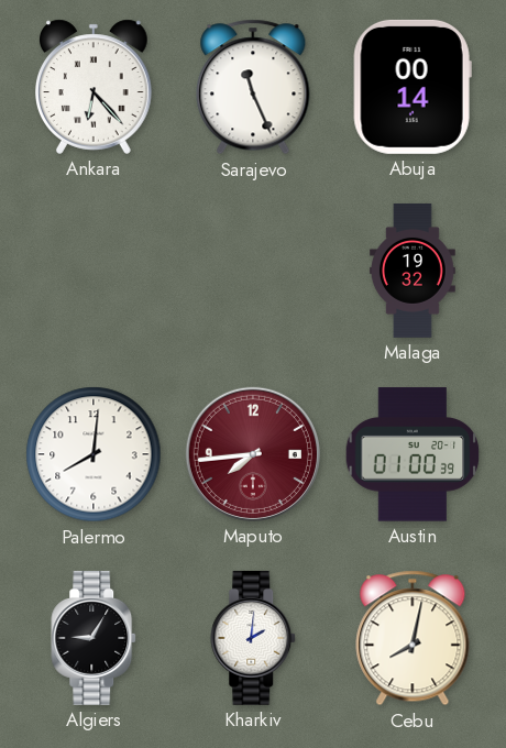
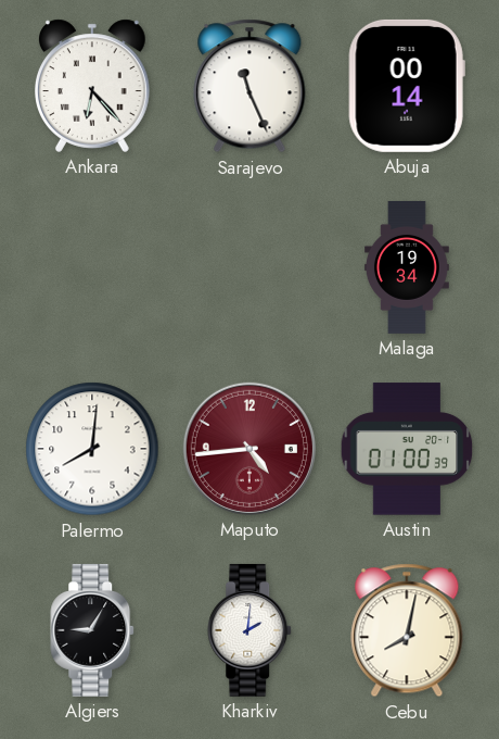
Malaga: 19:32 -> 19:34
Maputo: 7:44 -> 4:44
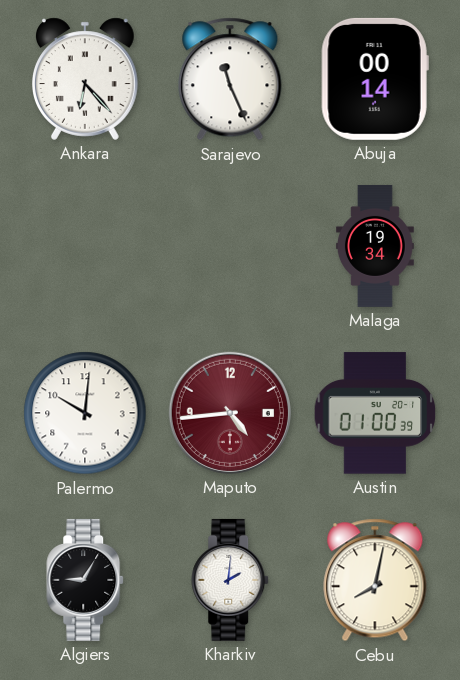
Palermo: 8:01 -> 10:01
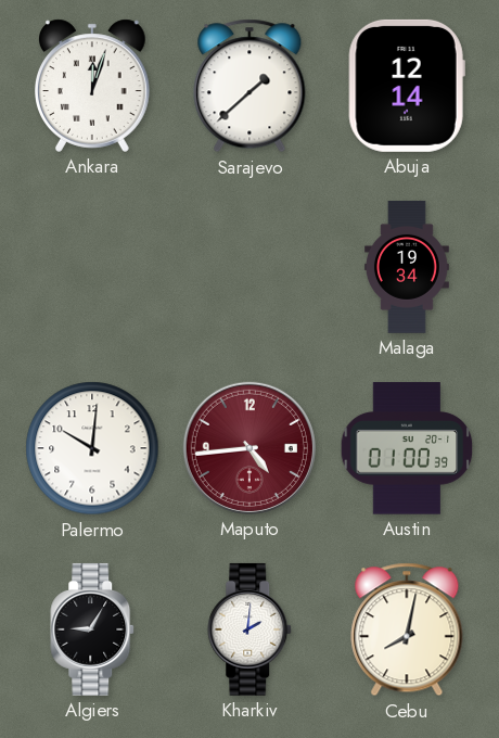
Ankara: 6:23 -> 12:03
Sarajevo: 11:26 -> 1:38
Abuja: 00:14 -> 12:14
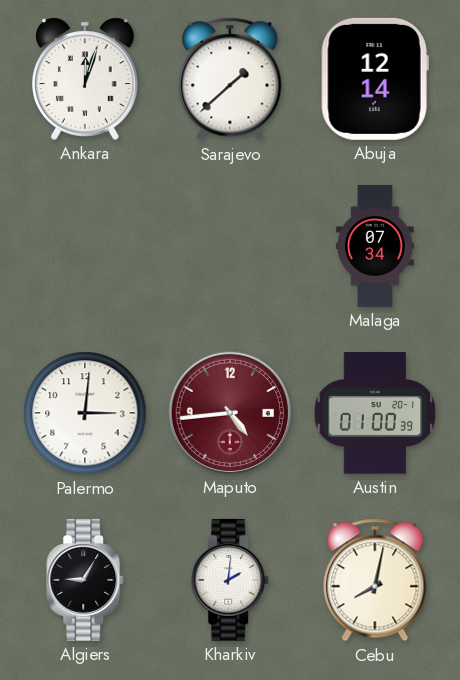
Malaga: 19:34 -> 07:34
Palermo: 10:01 -> 3:01
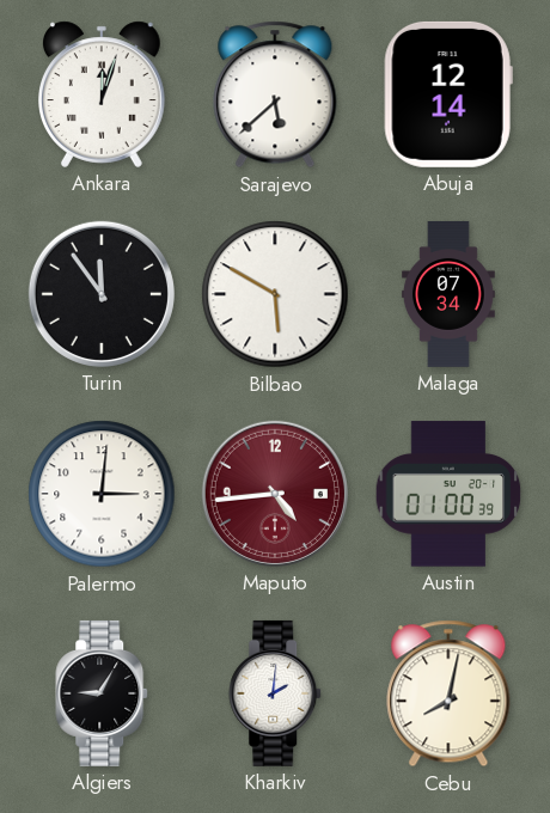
Sarajevo: 1:38 -> 5:38
Turin: none -> 11:54
Bilbao: none -> 5:50
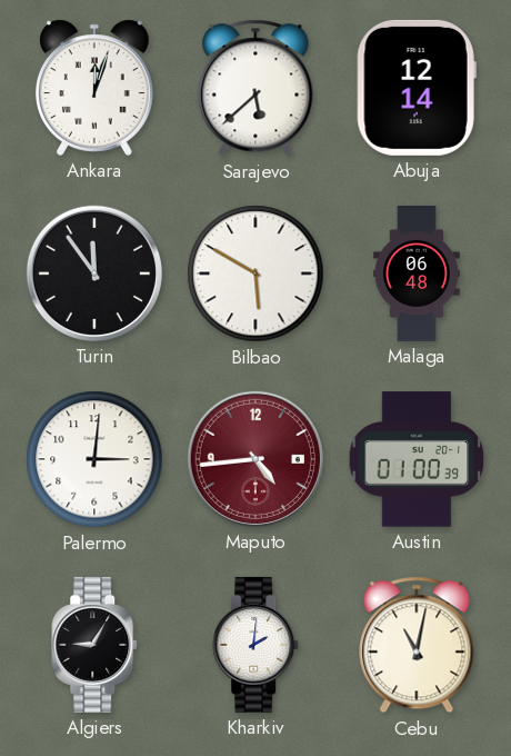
Malaga: 07:34 -> 06:48
Cebu: 8:02 -> 11:02
